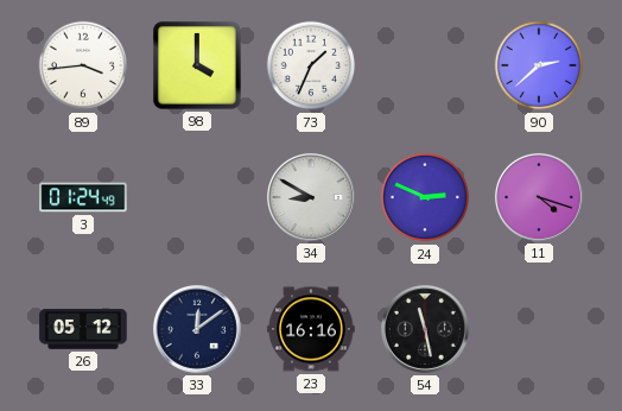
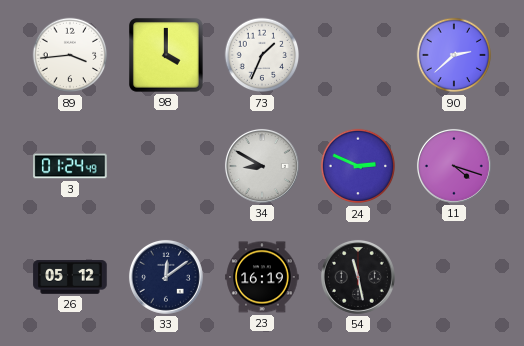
23: 16:16 -> 16:19
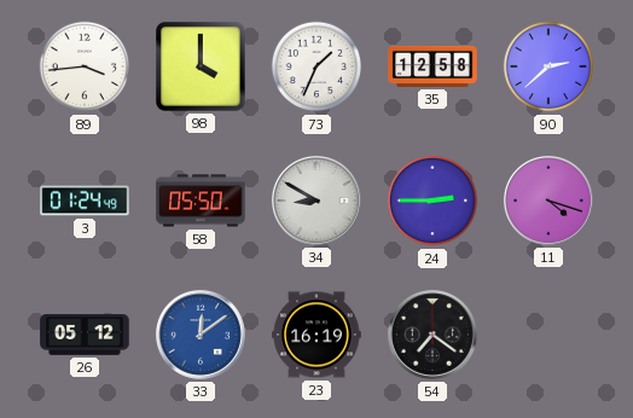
35: none -> 12:58
58: none -> 05:50
24: 2:49 -> 2:45
33 dial: navy -> blue
54: 11:28 -> 7:21
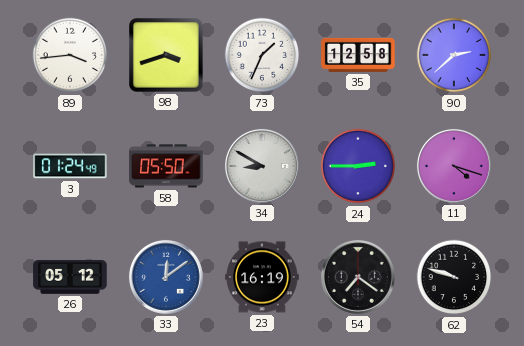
98: 4:00 -> 3:42
62: none -> 9:48
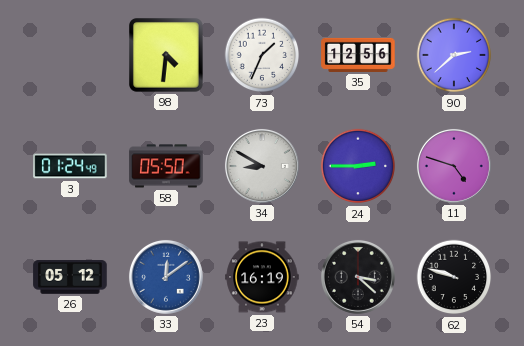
89: 3:44 -> none
98: 3:42 -> 4:31
35: 12:58 -> 12:56
11: 4:18 -> 4:48
54: 7:21 -> 3:22
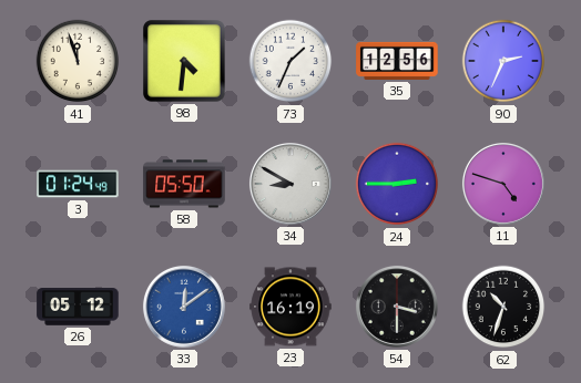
41: none -> 11:57
90: 2:38 -> 2:34
54: 3:22 -> 3:30
62: 9:48 -> 10:33
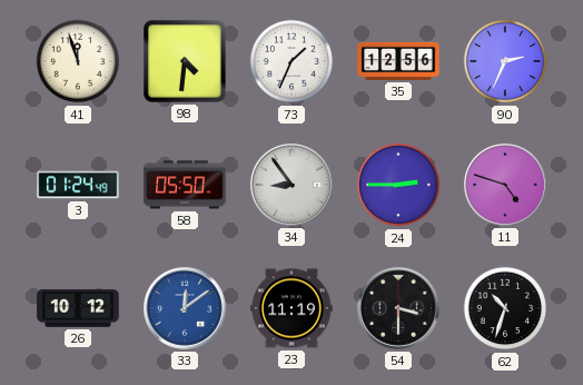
34: 8:50 -> 8:54
26: 05:12 -> 10:12
23: 16:19 -> 11:19
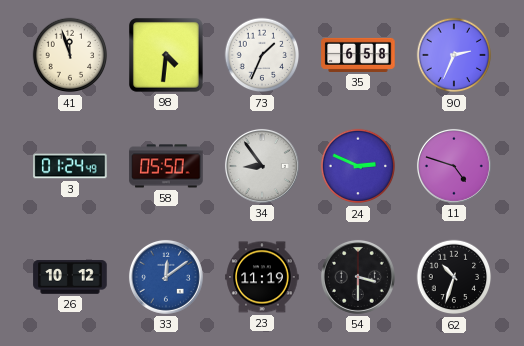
35: 12:56 -> 6:58
24: 2:45 -> 2:49
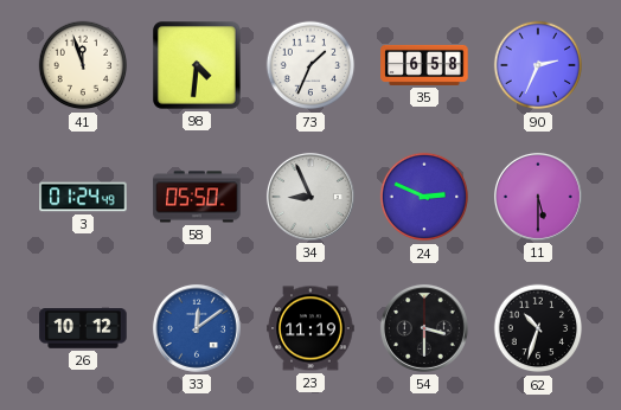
34: 8:54 -> 8:56
11: 4:48 -> 5:30
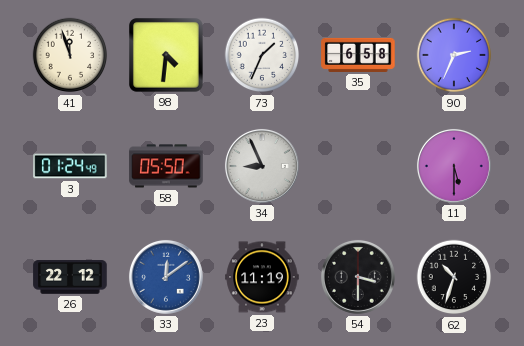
24: 2:49 -> none
26: 10:12 -> 22:12
